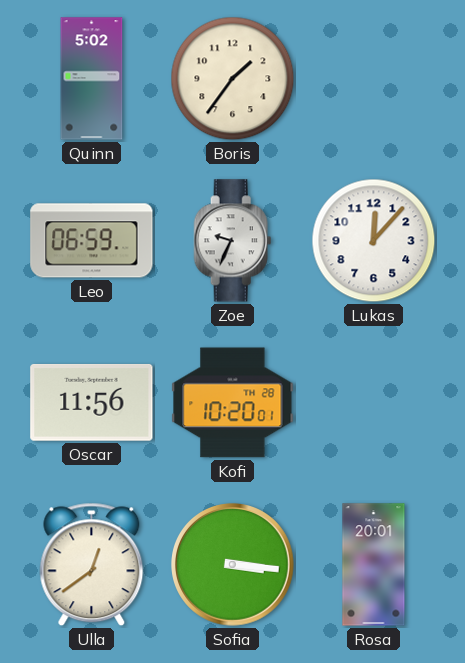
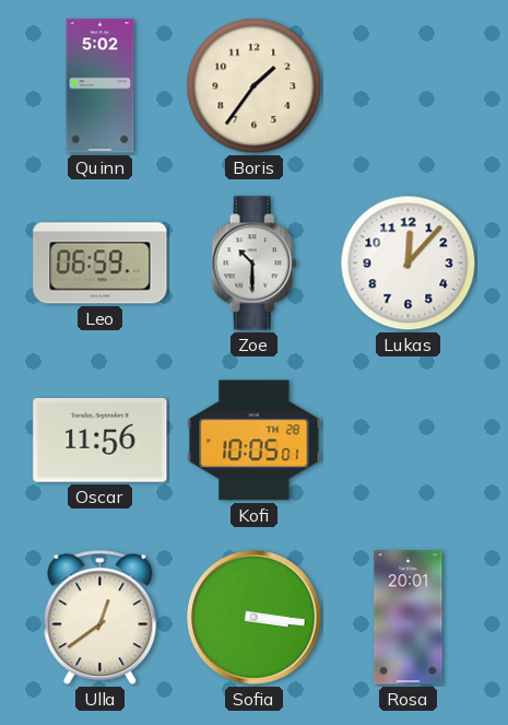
Zoe: 9:34 -> 10:30
Kofi: 10:20 -> 10:05
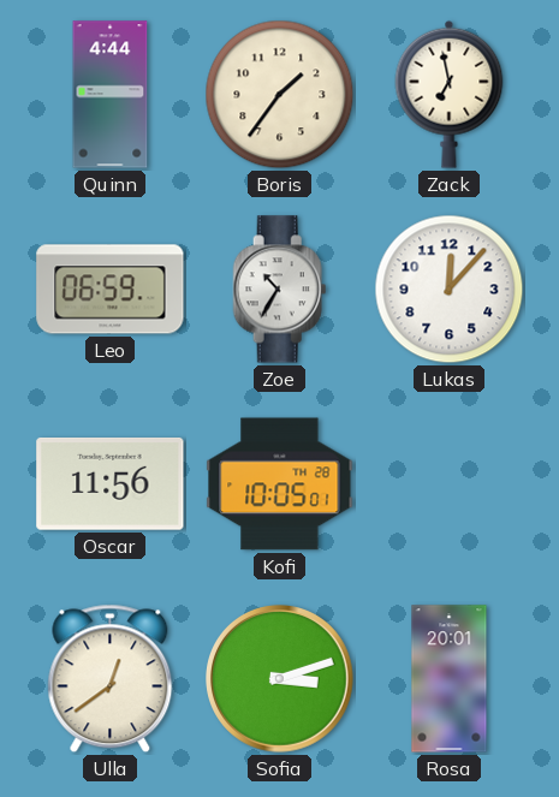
Quinn: 5:02 -> 4:44
Zack: none -> 6:58
Zoe: 10:30 -> 10:35
Sofia: 3:16 -> 3:12
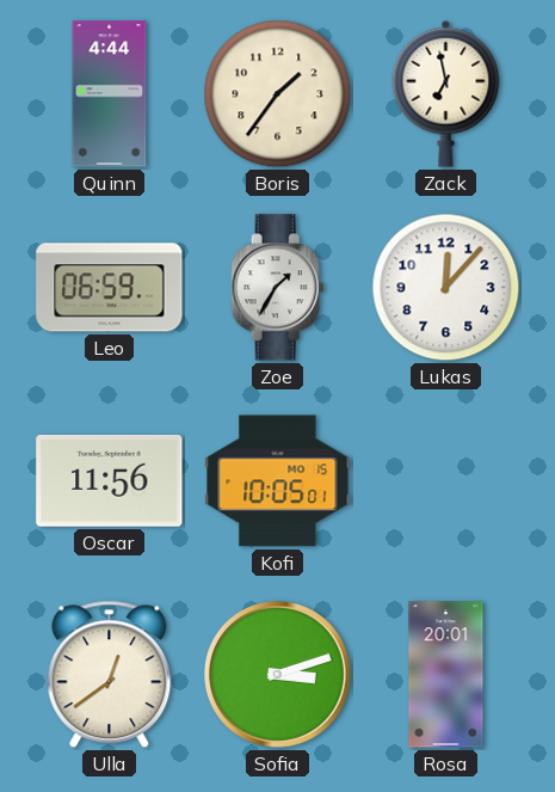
Zoe: 10:35 -> 1:35
Kofi date: TH 28 -> MO 15
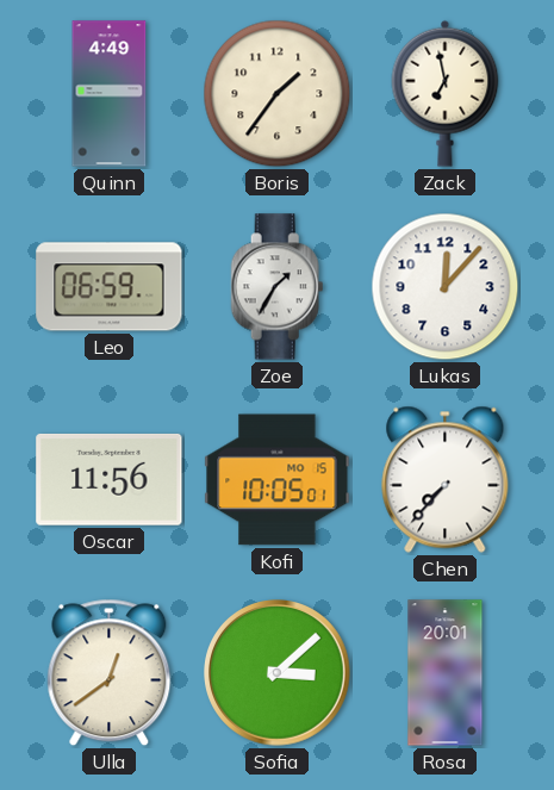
Quinn: 4:44 -> 4:49
Chen: none -> 7:37
Sofia: 3:12 -> 3:08
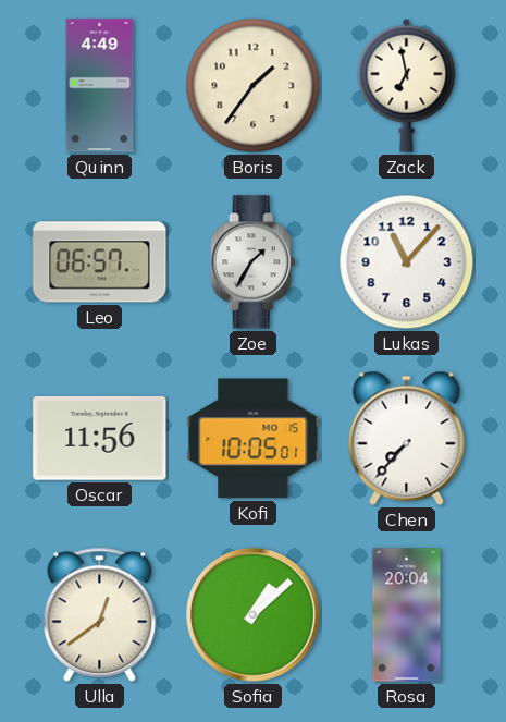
Leo: 06:59 -> 06:57
Lukas: 12:07 -> 11:07
Sofia: 3:08 -> 1:08
Rosa: 20:01 -> 20:04
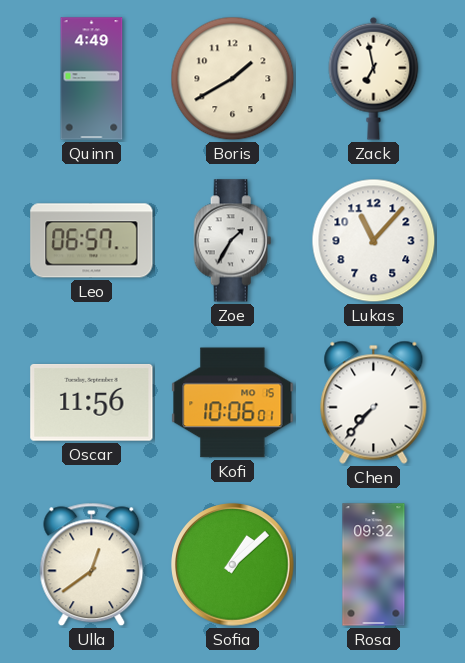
Boris: 1:36 -> 1:40
Kofi: 10:05 -> 10:06
Rosa: 20:04 -> 09:32
